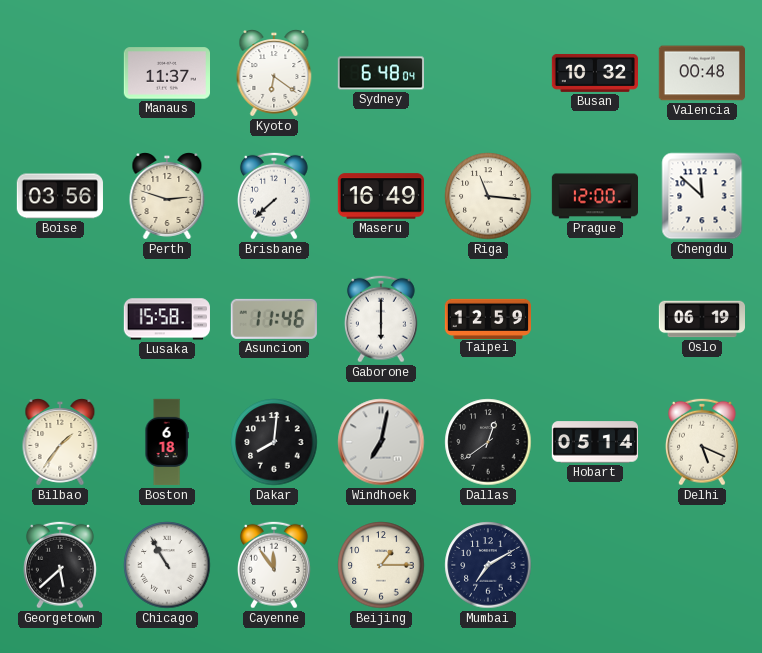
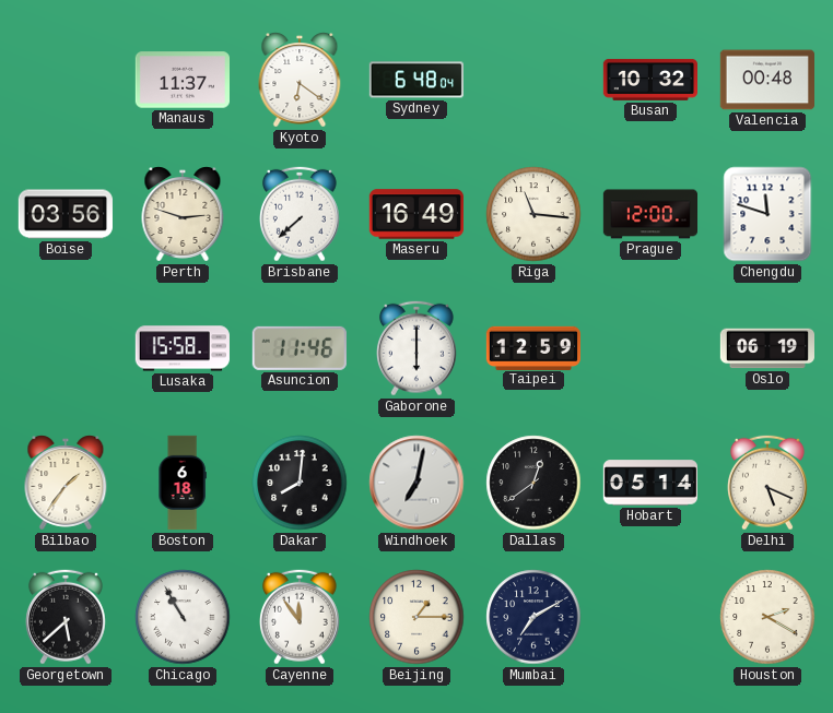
Chengdu: 11:52 -> 11:48
Houston: none -> 2:20
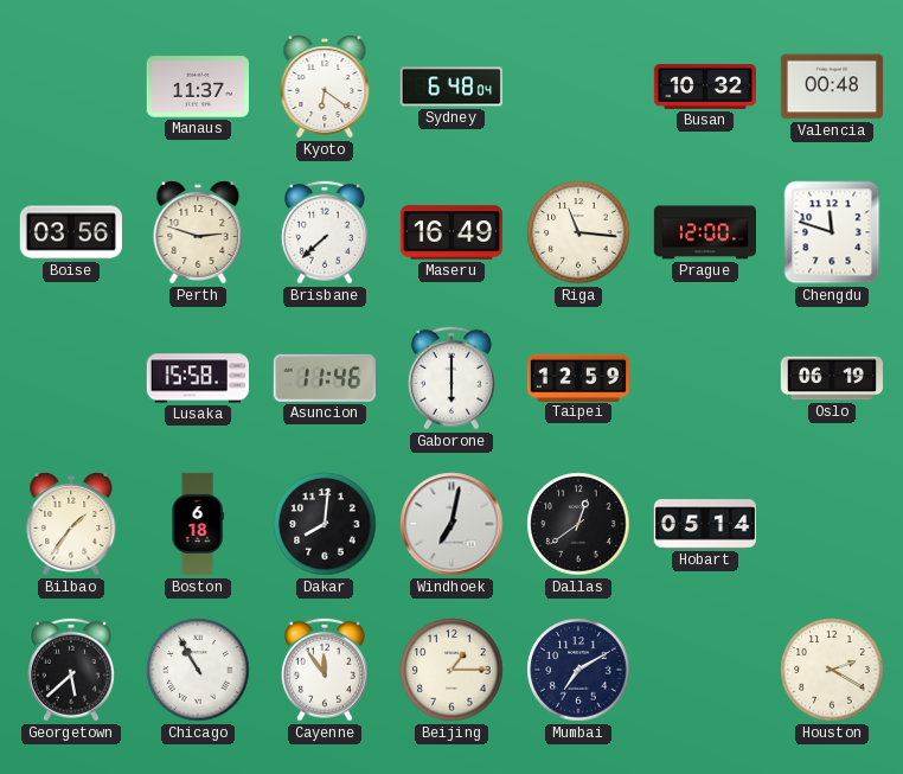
Delhi: 5:19 -> none
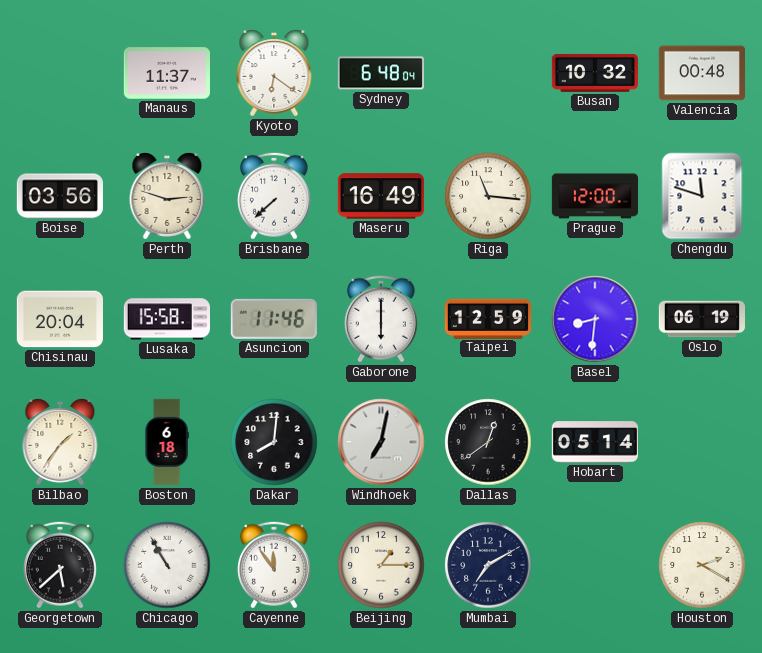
Chisinau: none -> 20:04
Basel: none -> 8:31
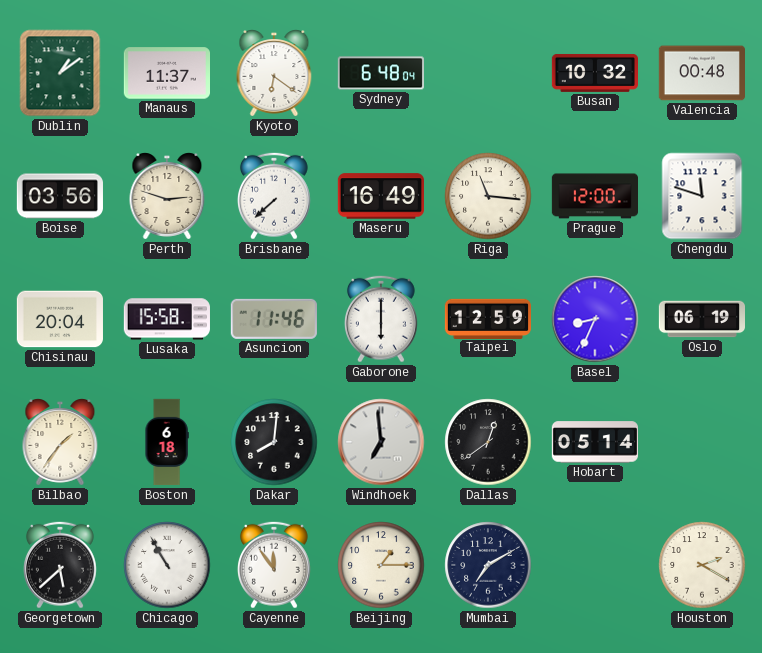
Dublin: none -> 1:09
Basel: 8:31 -> 8:34
Windhoek: 7:02 -> 6:59
